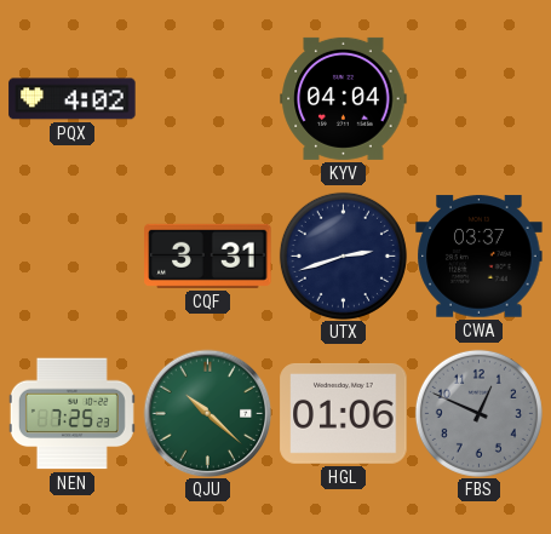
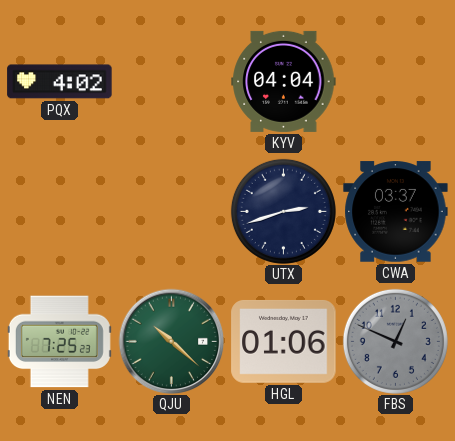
CQF: 3:31 -> none
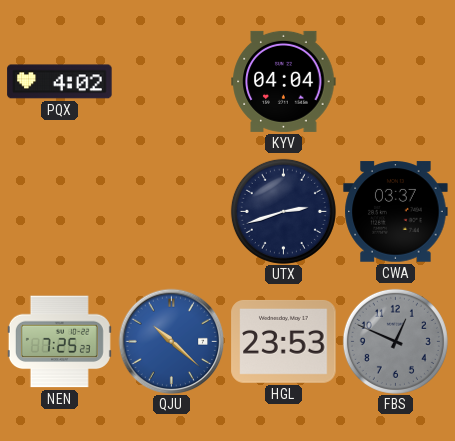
QJU dial: green -> blue
HGL: 01:06 -> 23:53
